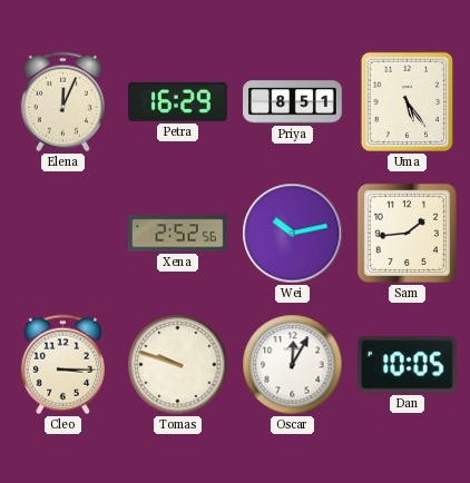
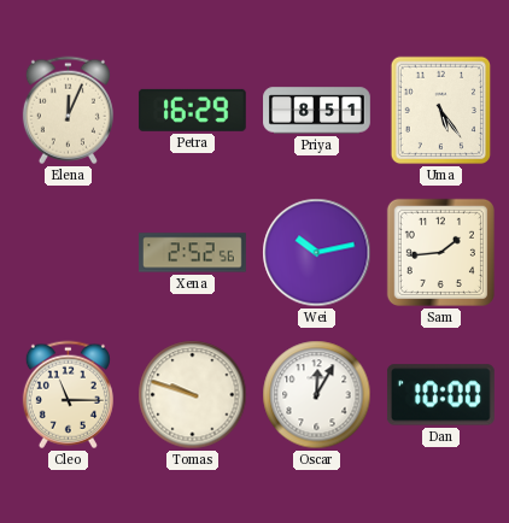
Cleo: 3:15 -> 11:15
Dan: 10:05 -> 10:00
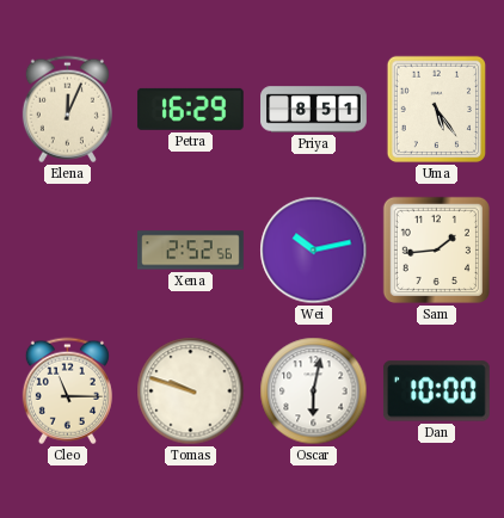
Oscar: 12:05 -> 6:02
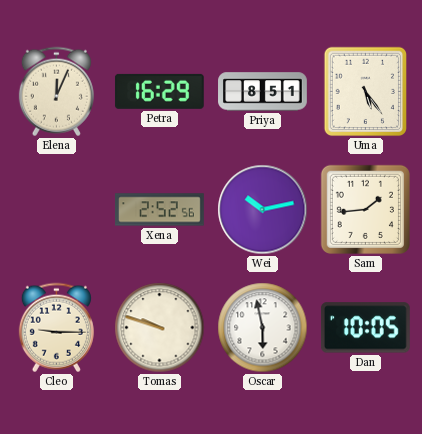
Cleo: 11:15 -> 9:15
Oscar: 6:02 -> 5:58
Dan: 10:00 -> 10:05
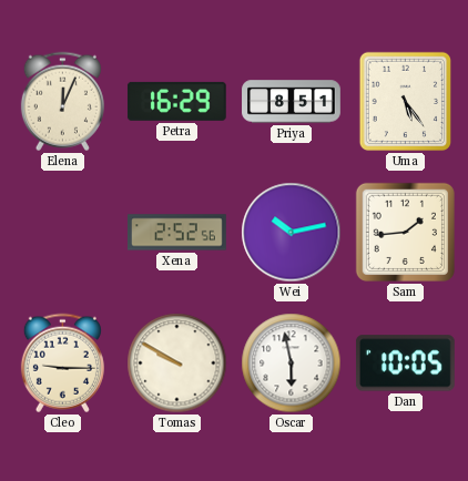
Tomas: 9:48 -> 9:50
